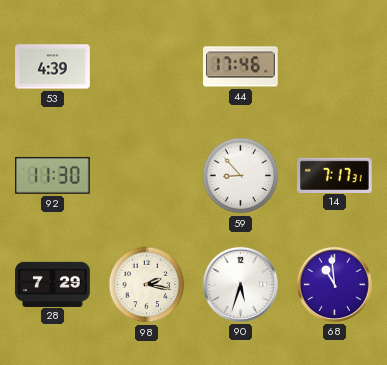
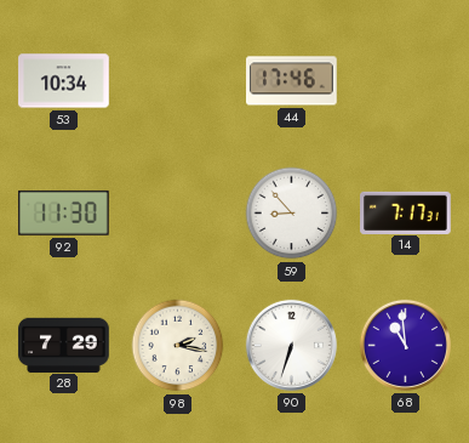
53: 4:39 -> 10:34
90: 5:33 -> 6:33
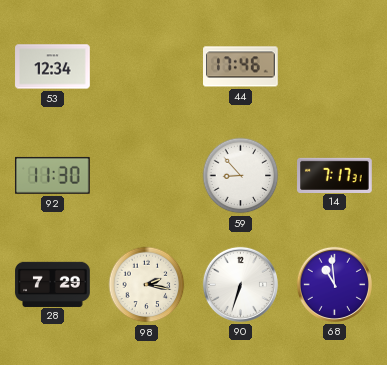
53: 10:34 -> 12:34
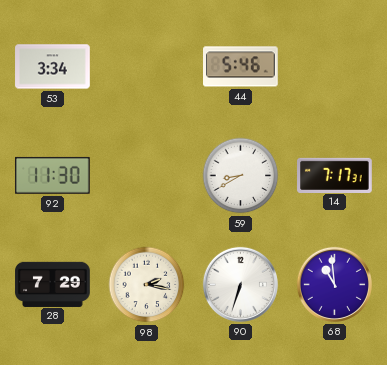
53: 12:34 -> 3:34
44: 17:46 -> 5:46
59: 8:53 -> 8:40
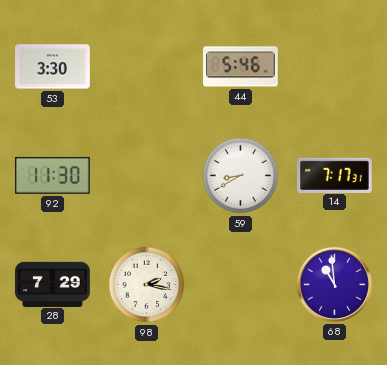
53: 3:34 -> 3:30
90: 6:33 -> none
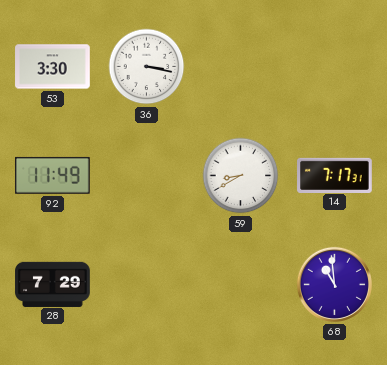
36: none -> 3:17
44: 5:46 -> none
92: 11:30 -> 11:49
98: 2:17 -> none
